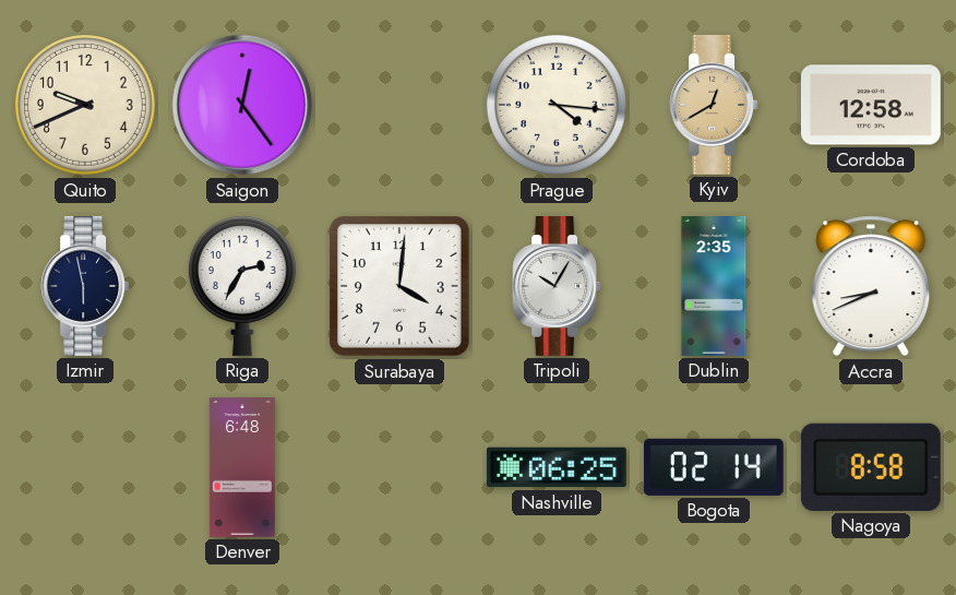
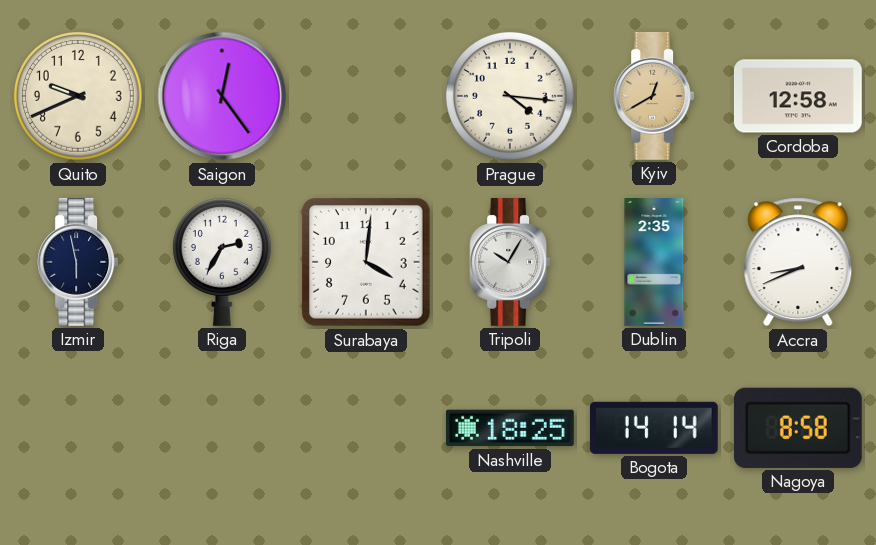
Denver: 6:48 -> none
Nashville: 06:25 -> 18:25
Bogota: 02:14 -> 14:14
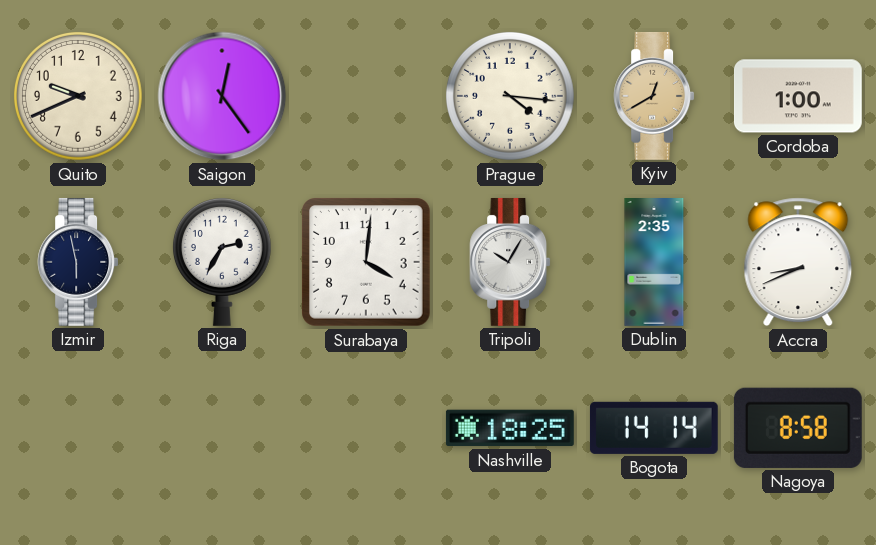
Cordoba: 12:58 -> 1:00
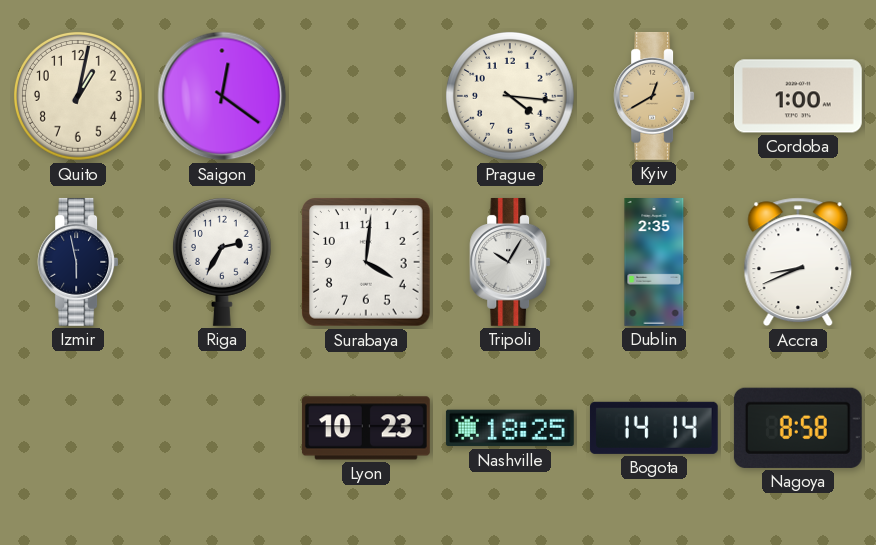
Quito: 9:41 -> 1:02
Saigon: 12:24 -> 12:21
Lyon: none -> 10:23
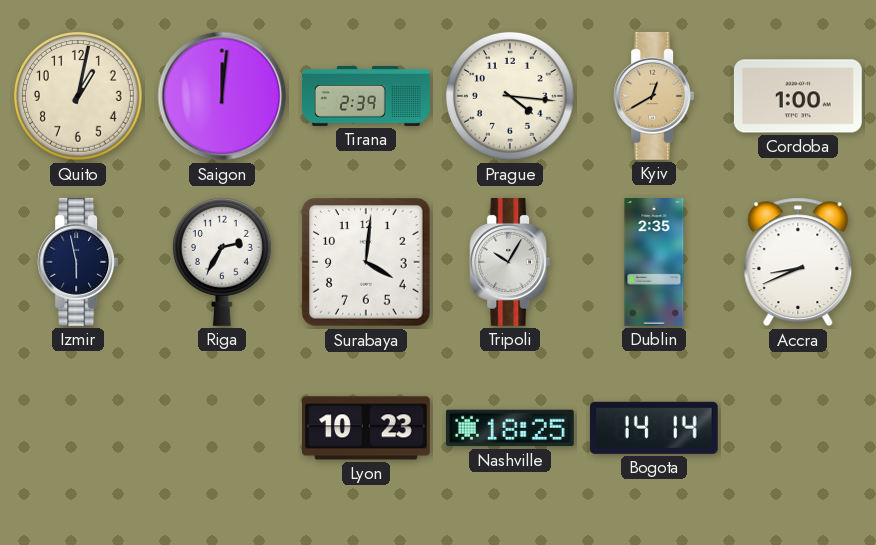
Saigon: 12:21 -> 12:01
Tirana: none -> 2:39
Nagoya: 8:58 -> none
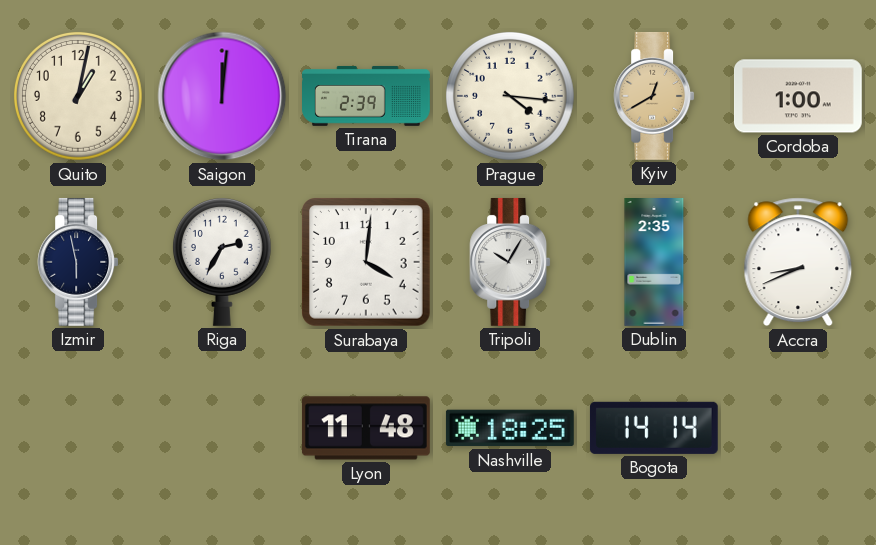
Lyon: 10:23 -> 11:48
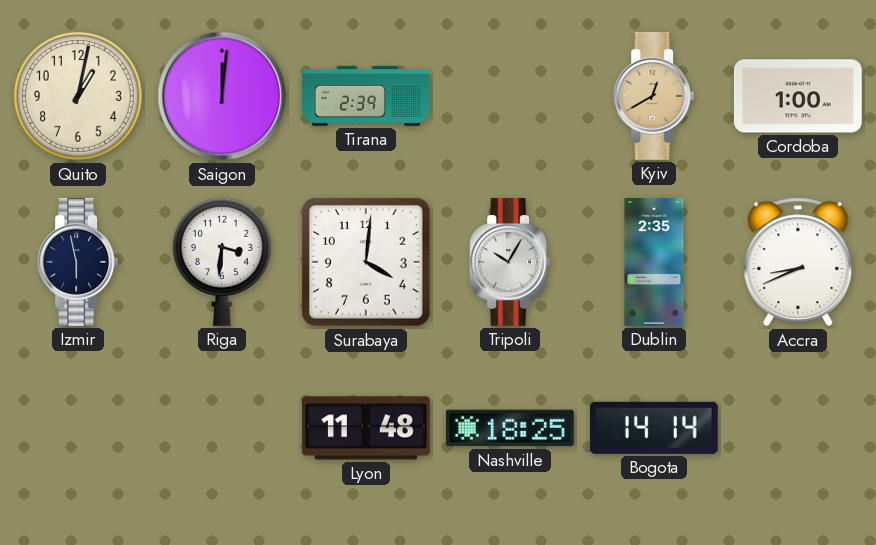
Prague: 4:16 -> none
Riga: 2:35 -> 3:31
